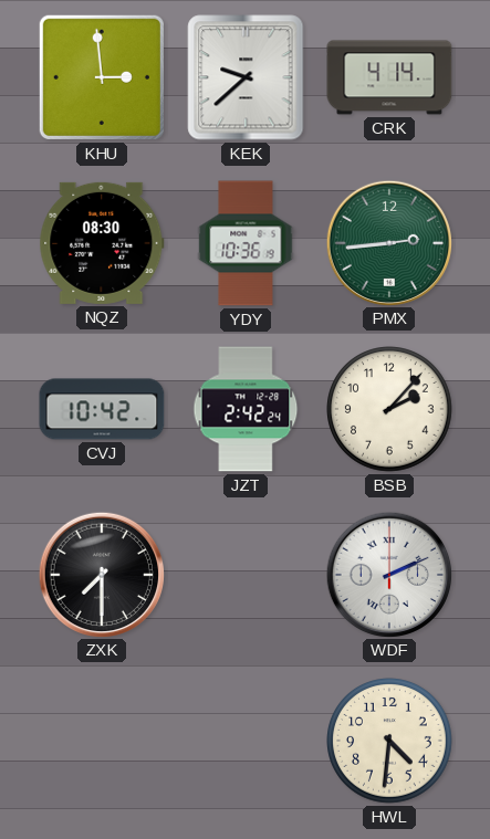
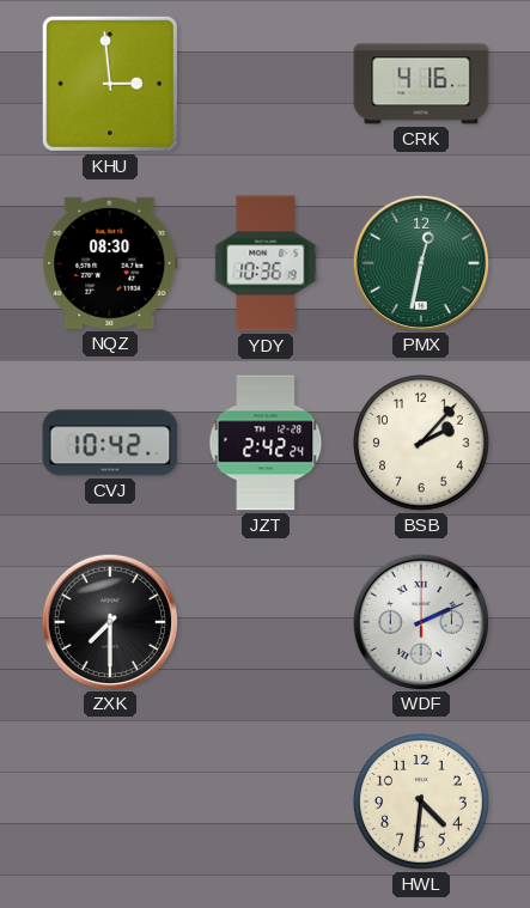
KEK: 9:38 -> none
CRK: 4:14 -> 4:16
PMX: 2:44 -> 12:32
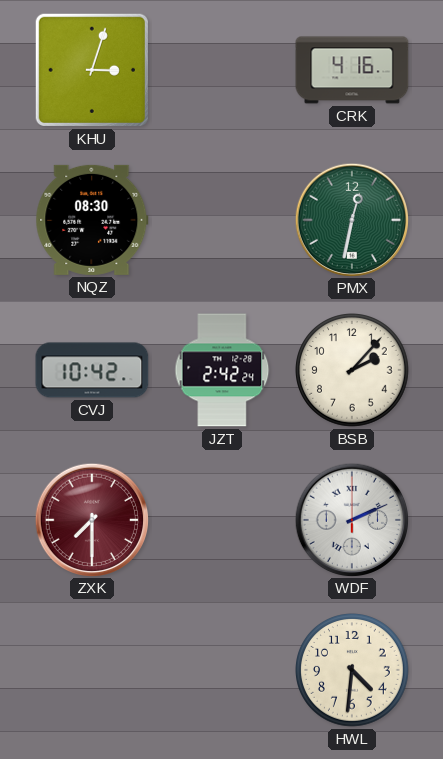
KHU: 2:59 -> 3:03
YDY: 10:36 -> none
ZXK dial: black -> burgundy
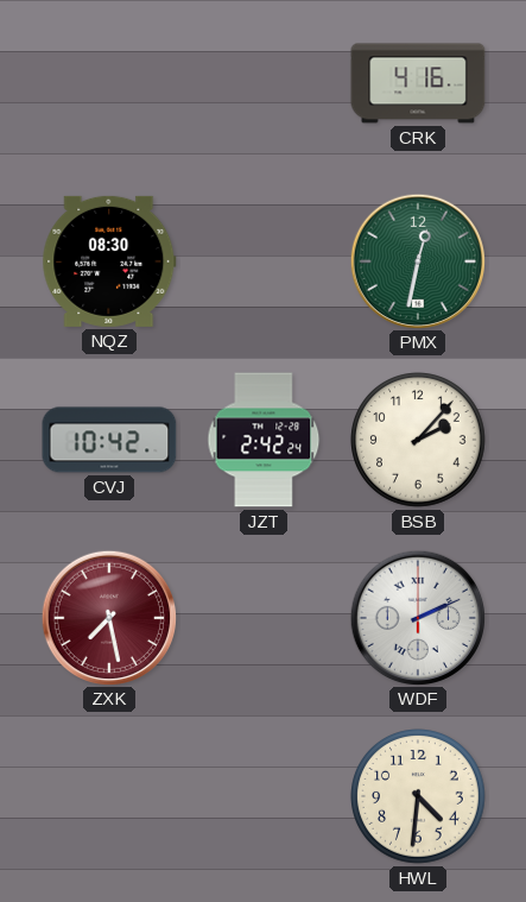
KHU: 3:03 -> none
ZXK: 7:30 -> 7:28
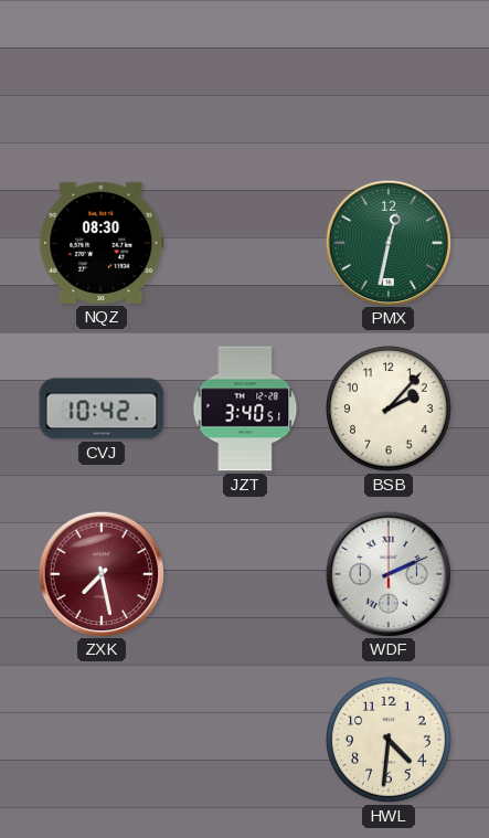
CRK: 4:16 -> none
JZT: 2:42 -> 3:40
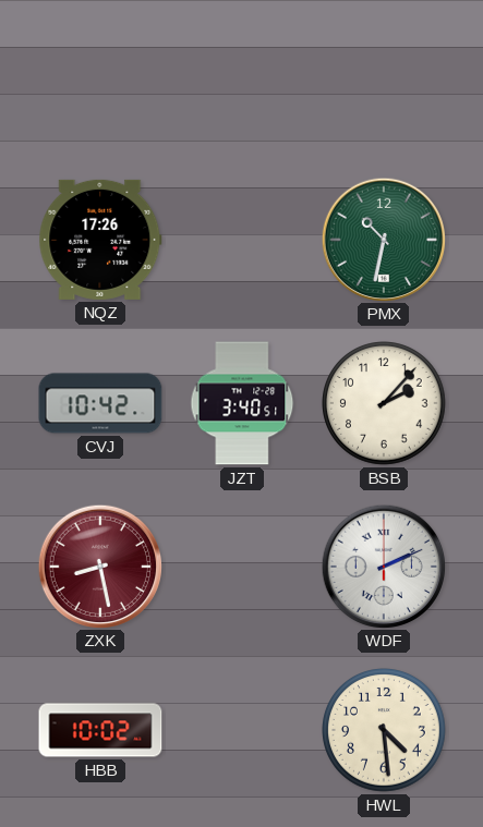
NQZ: 08:30 -> 17:26
PMX: 12:32 -> 10:32
ZXK: 7:28 -> 8:28
HBB: none -> 10:02
HWL: 4:31 -> 4:29
